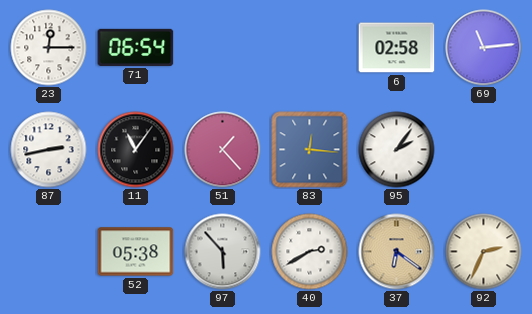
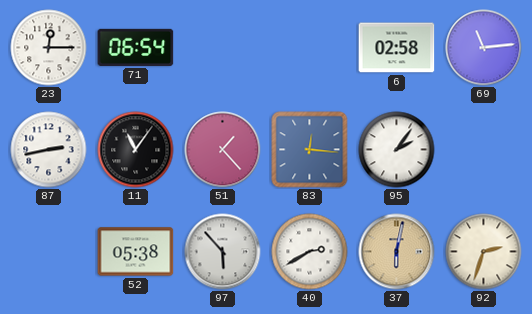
37: 6:21 -> 6:02
92: 2:34 -> 2:33
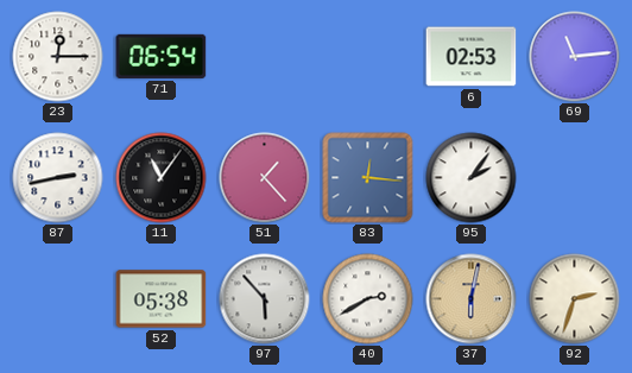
6: 02:58 -> 02:53
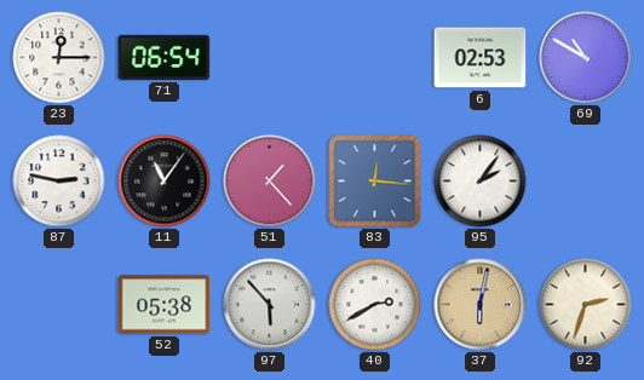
69: 11:14 -> 10:50
87: 2:43 -> 2:47
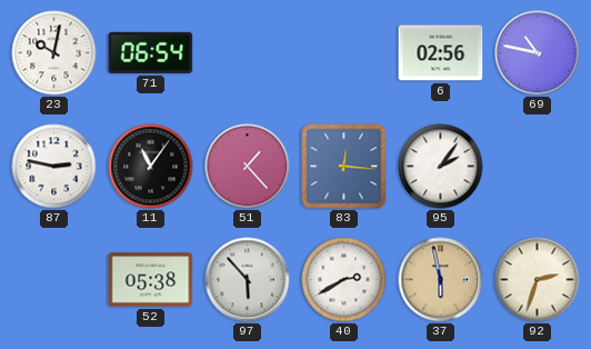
23: 12:15 -> 10:02
6: 02:53 -> 02:56
69: 10:50 -> 10:47
37: 6:02 -> 5:58
